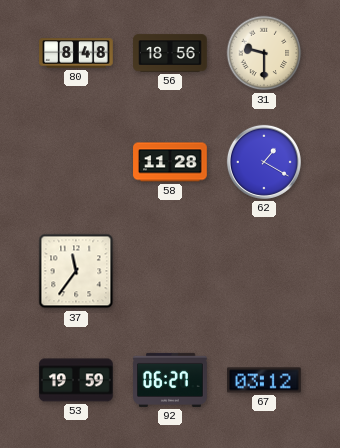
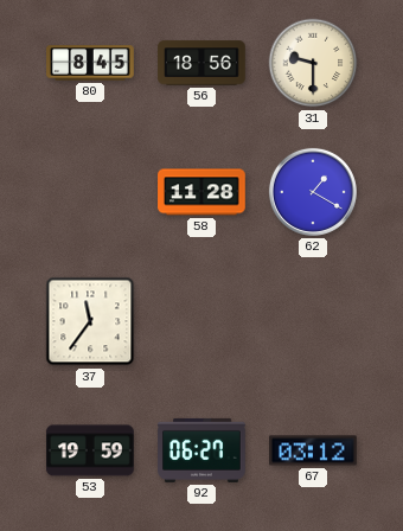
80: 8:48 -> 8:45
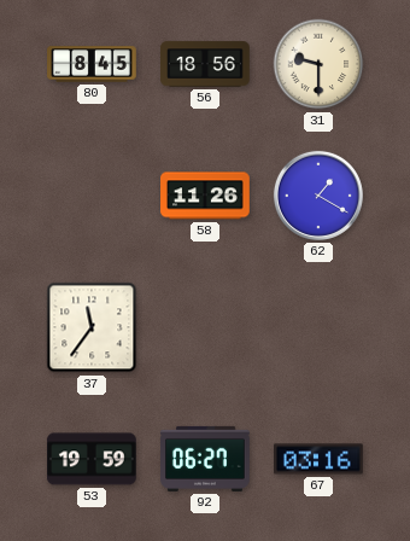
58: 11:28 -> 11:26
67: 03:12 -> 03:16
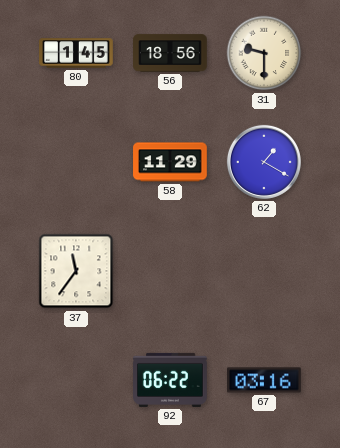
80: 8:45 -> 1:45
58: 11:26 -> 11:29
53: 19:59 -> none
92: 06:27 -> 06:22
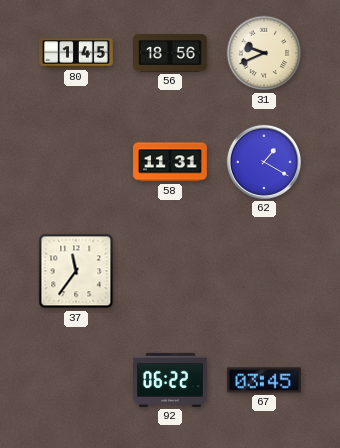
31: 9:30 -> 9:41
58: 11:29 -> 11:31
67: 03:16 -> 03:45
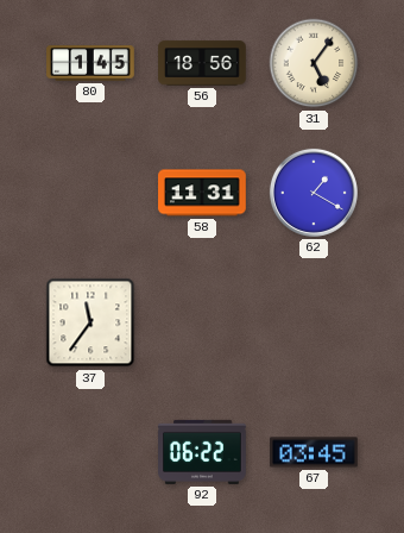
31: 9:41 -> 5:06
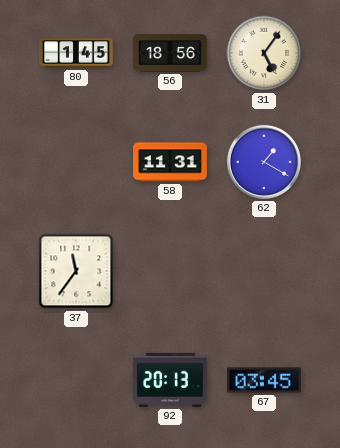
92: 06:22 -> 20:13
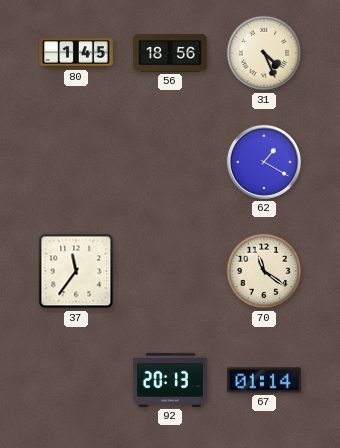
31: 5:06 -> 4:26
58: 11:31 -> none
70: none -> 11:21
67: 03:45 -> 01:14
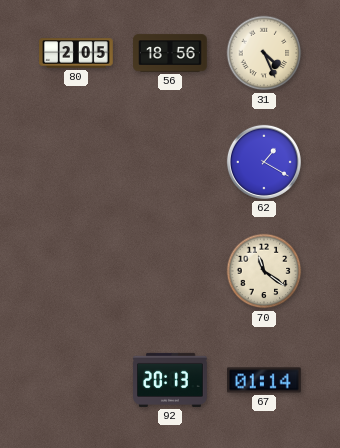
80: 1:45 -> 2:05
37: 11:36 -> none
